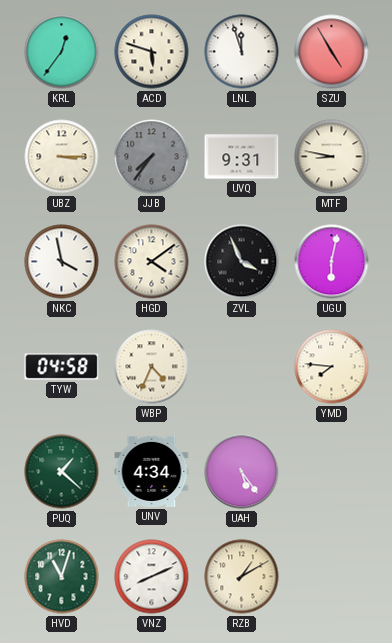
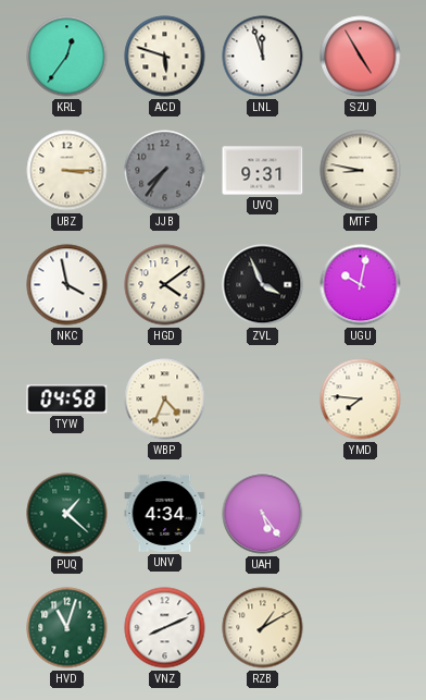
UGU: 6:02 -> 10:02
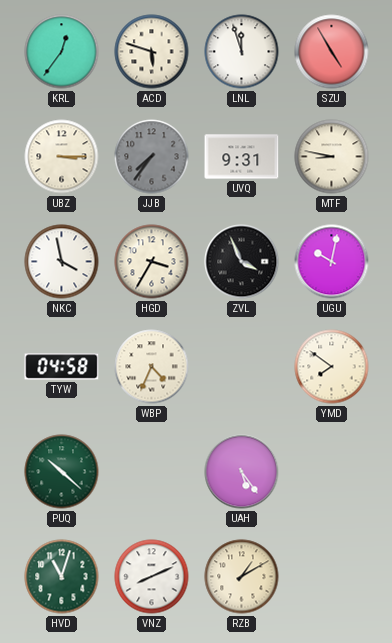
HGD: 4:09 -> 3:35
YMD: 7:46 -> 7:51
PUQ: 1:22 -> 10:22
UNV: 4:34 -> none
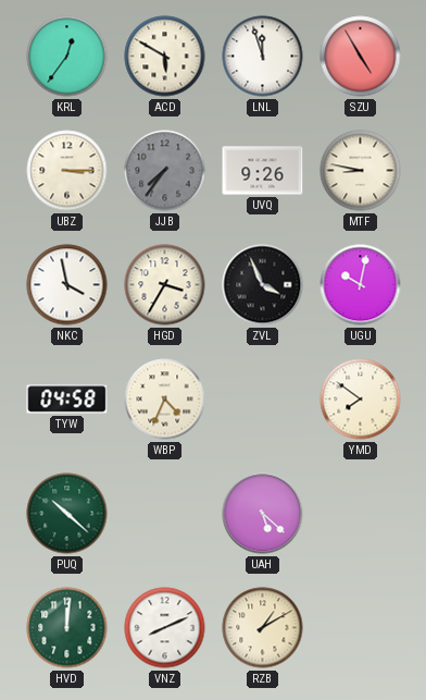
ACD: 5:48 -> 5:50
UVQ: 9:31 -> 9:26
UAH: 5:24 -> 5:22
HVD: 11:03 -> 12:01
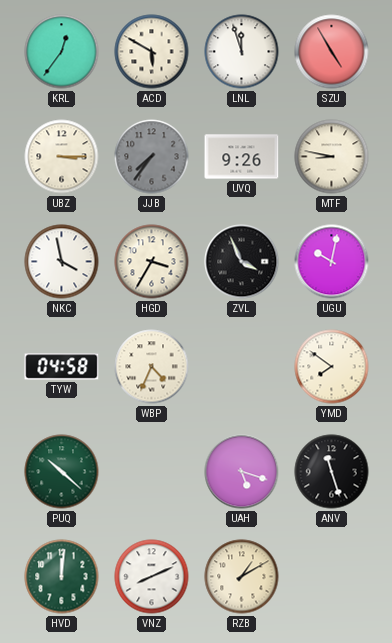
UAH: 5:22 -> 5:18
ANV: none -> 11:27
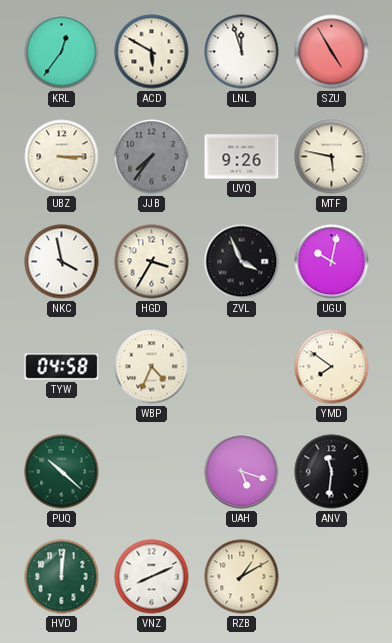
MTF: 8:47 -> 5:47
ANV: 11:27 -> 11:31
